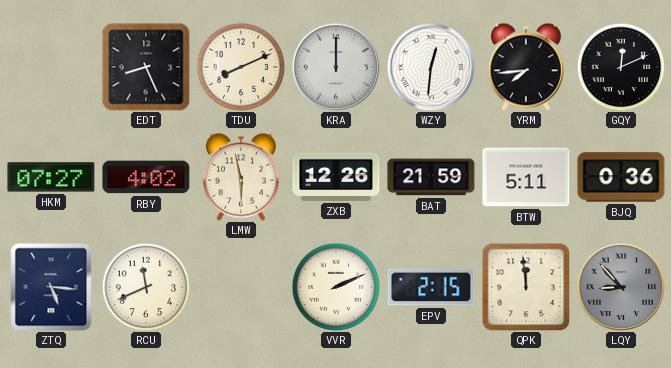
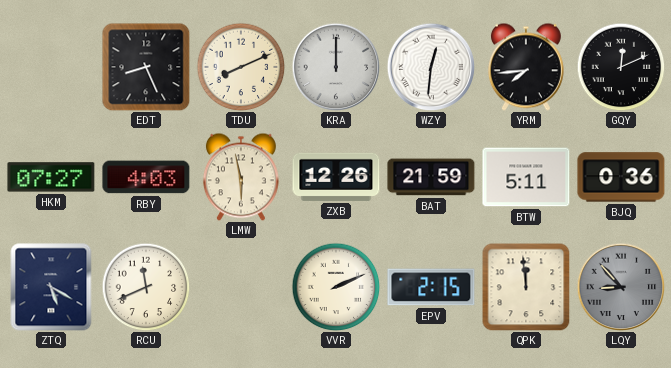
RBY: 4:02 -> 4:03
ZTQ: 5:16 -> 5:20
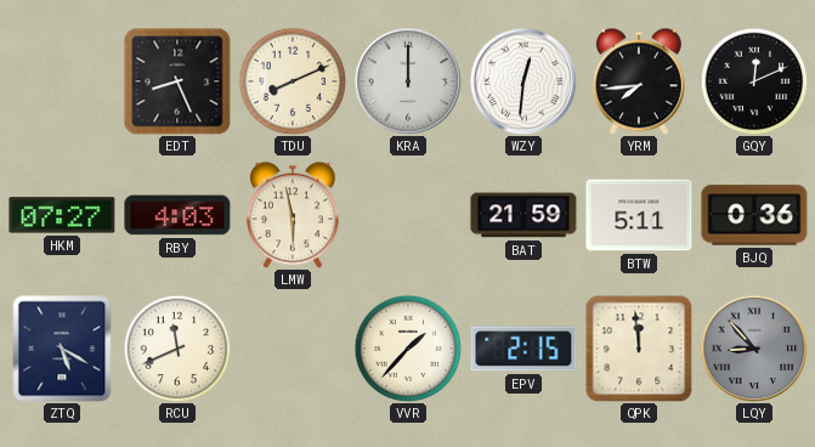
ZXB: 12:26 -> none
VVR: 2:11 -> 1:37
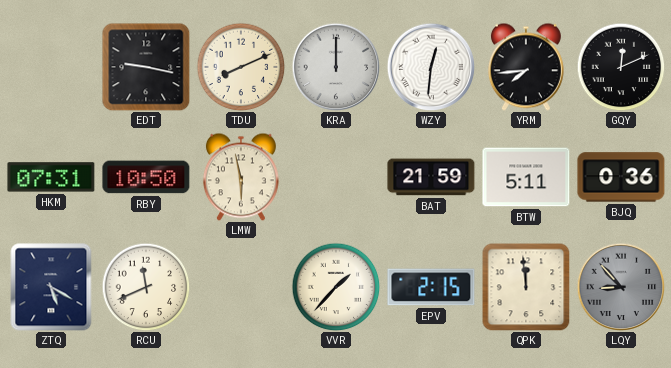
EDT: 8:26 -> 9:17
HKM: 07:27 -> 07:31
RBY: 4:03 -> 10:50
